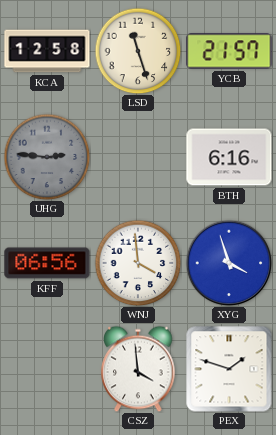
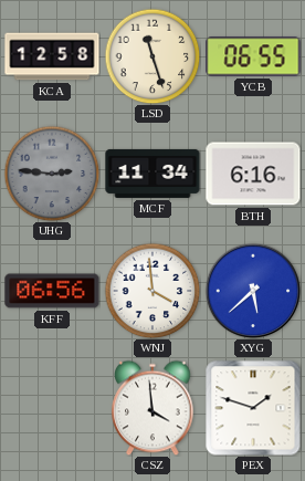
YCB: 21:57 -> 06:55
MCF: none -> 11:34
XYG: 3:57 -> 5:38
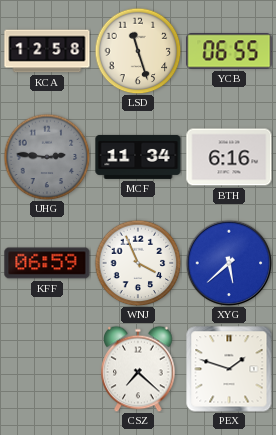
KFF: 06:56 -> 06:59
WNJ: 3:59 -> 3:56
CSZ: 3:59 -> 7:22
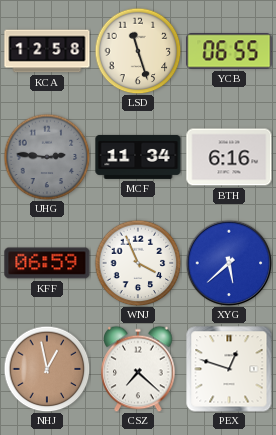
NHJ: none -> 12:58
PEX: 1:48 -> 12:48
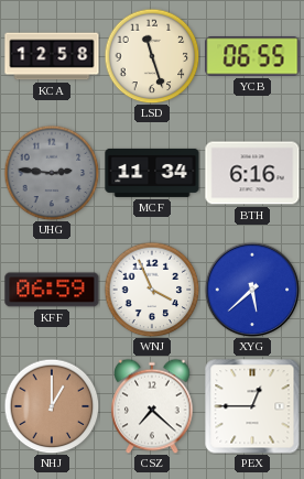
NHJ: 12:58 -> 1:00
PEX: 12:48 -> 12:45
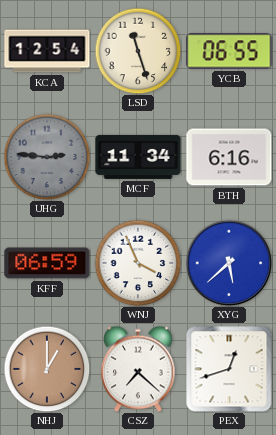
KCA: 12:58 -> 12:54
PEX: 12:45 -> 12:42
